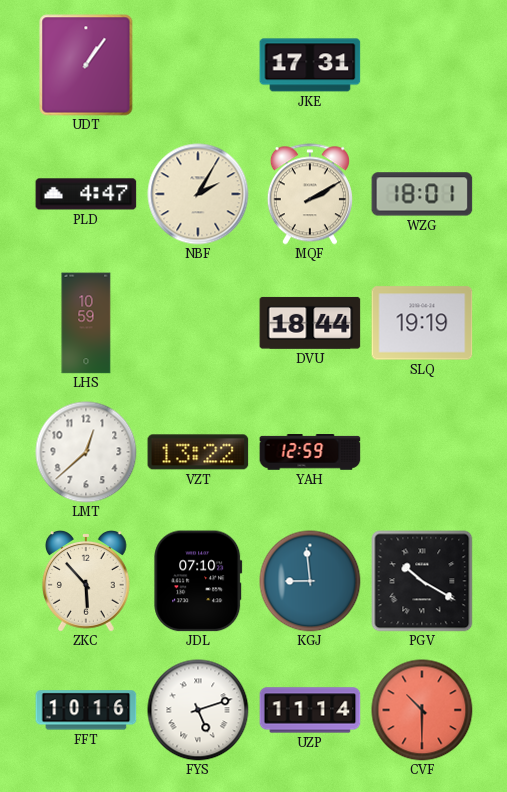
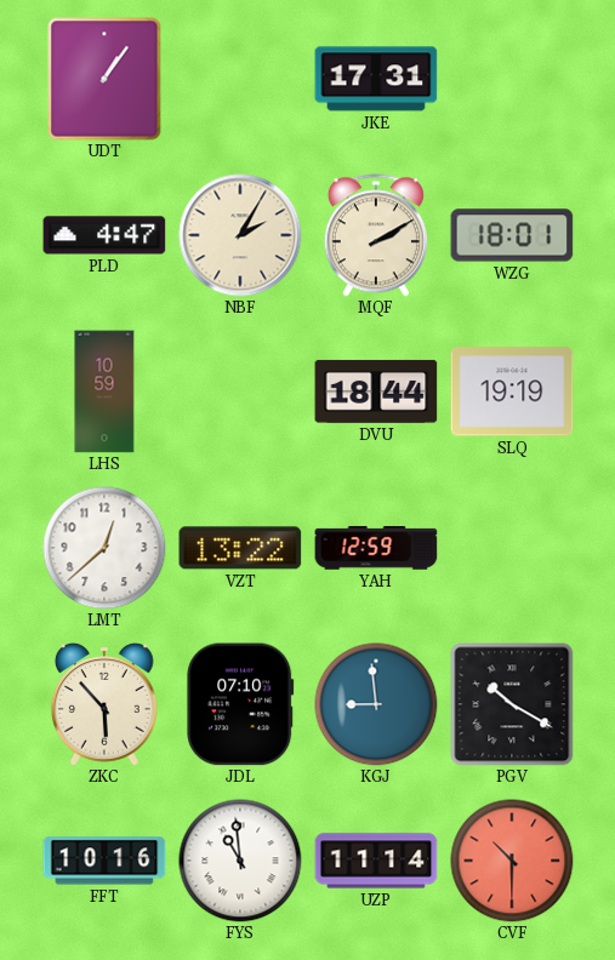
FYS: 5:12 -> 10:59
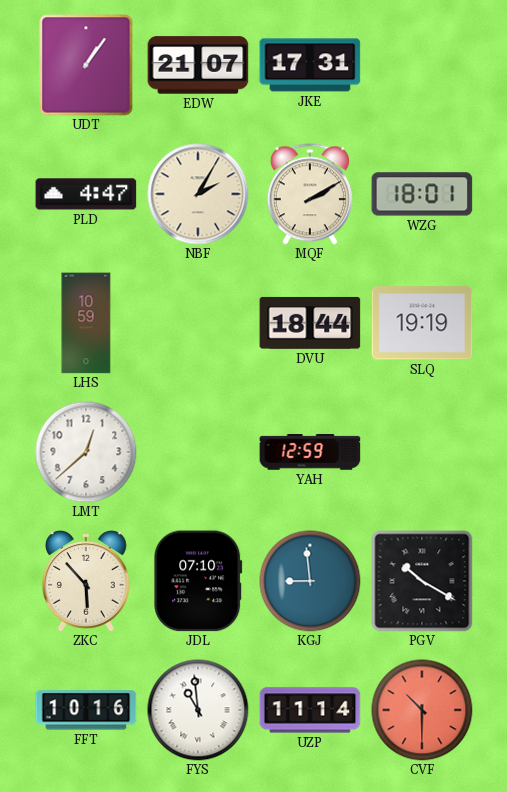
EDW: none -> 21:07
VZT: 13:22 -> none
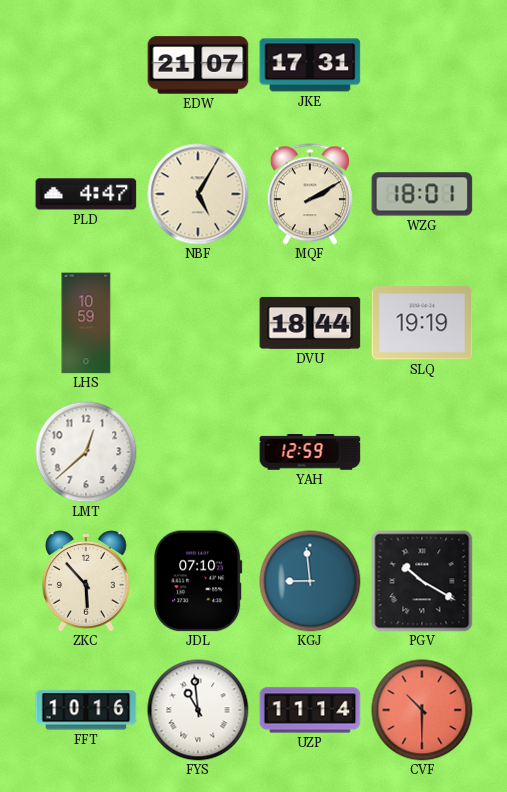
UDT: 1:06 -> none
NBF: 2:05 -> 5:05
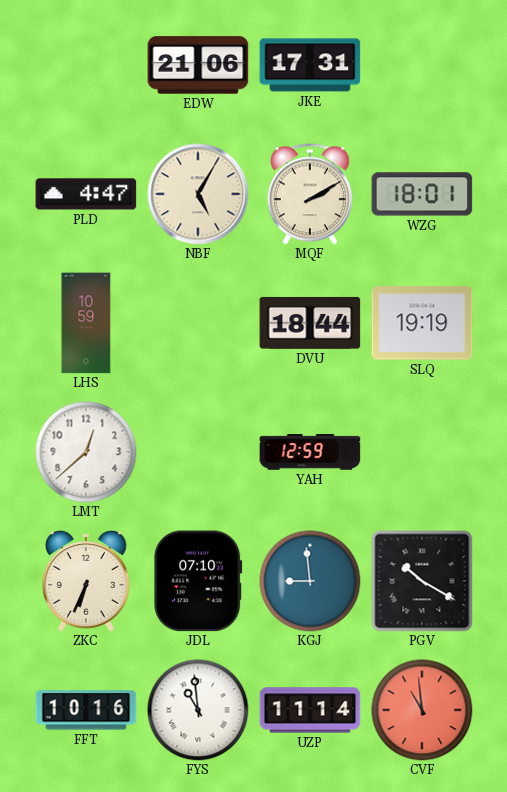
EDW: 21:07 -> 21:06
ZKC: 5:53 -> 6:34
CVF: 10:30 -> 10:59
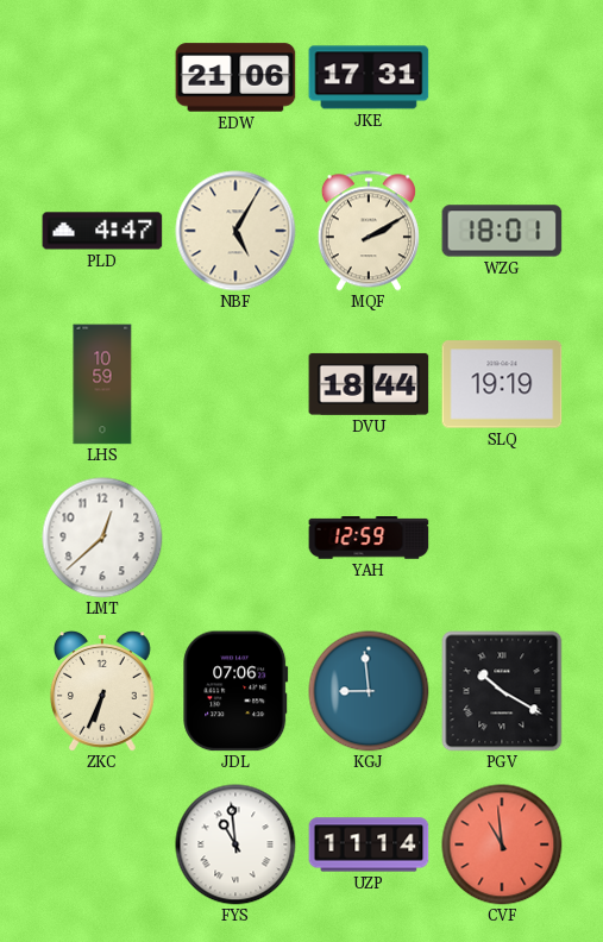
JDL: 07:10 -> 07:06
FFT: 10:16 -> none
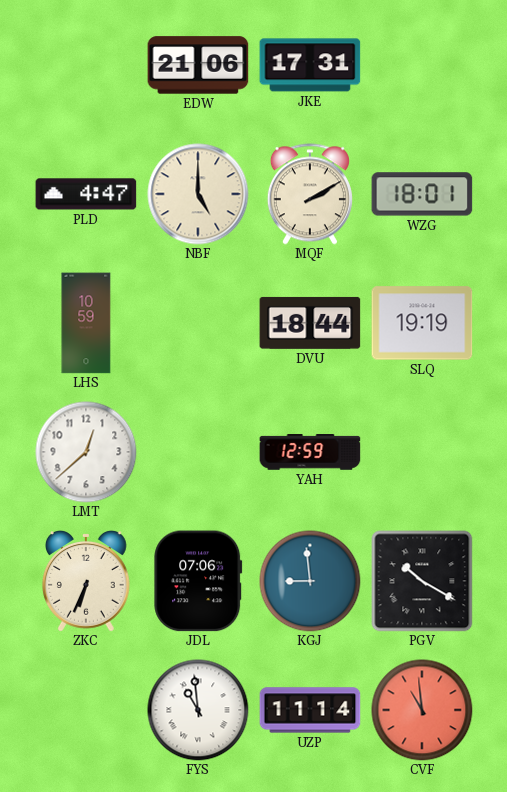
NBF: 5:05 -> 5:00
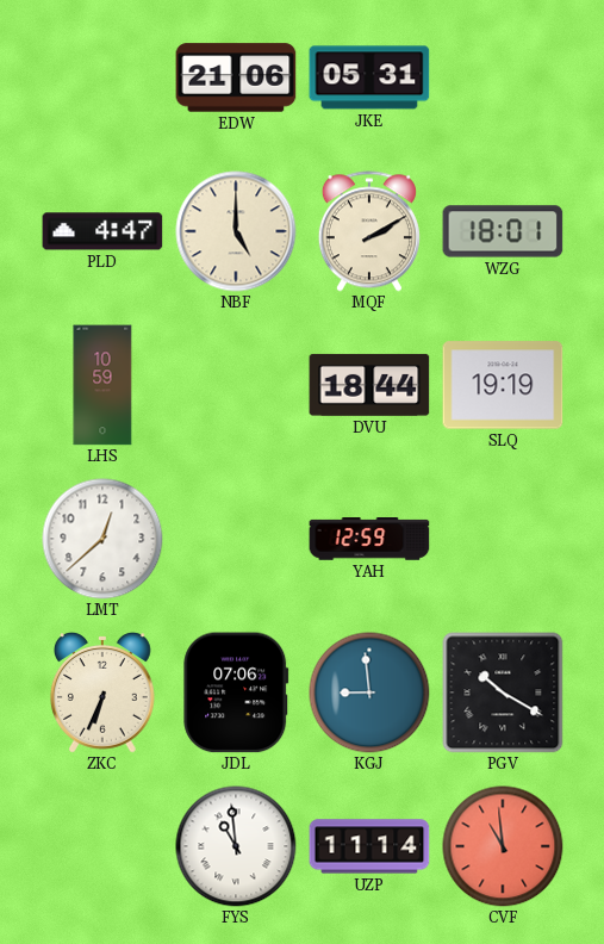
JKE: 17:31 -> 05:31
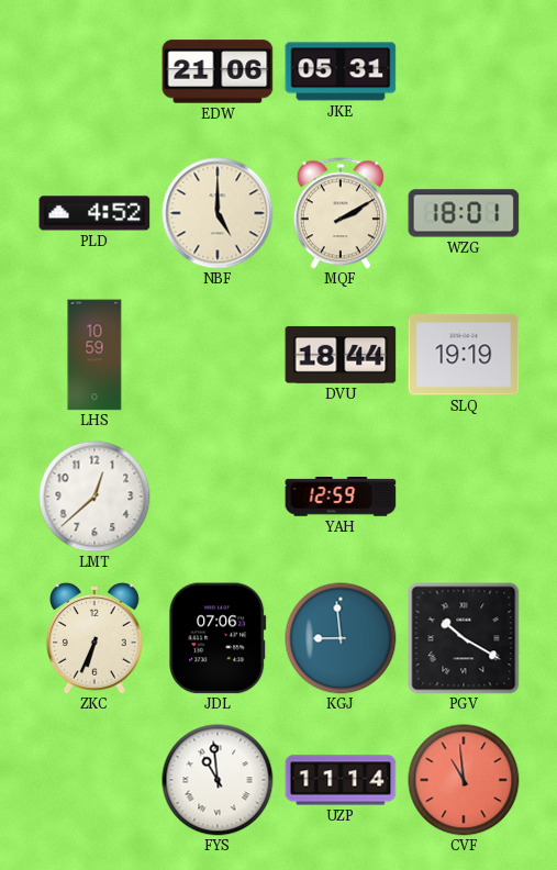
PLD: 4:47 -> 4:52
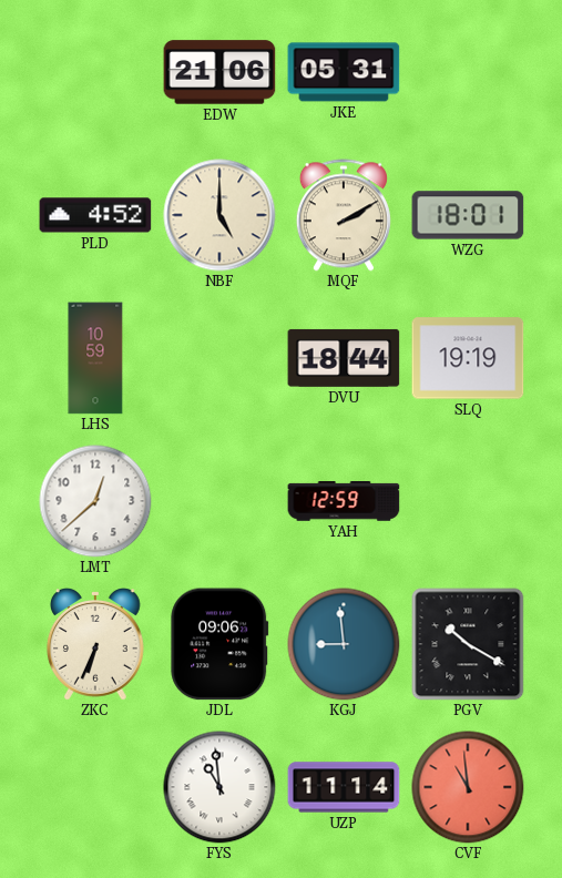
JDL: 07:06 -> 09:06
